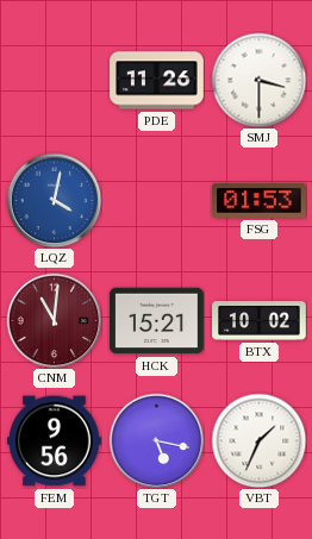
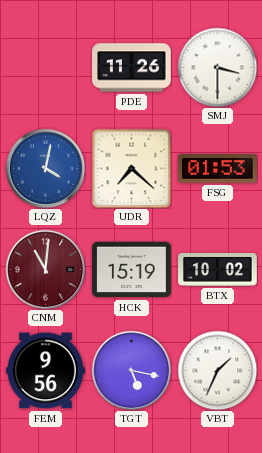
UDR: none -> 7:22
HCK: 15:21 -> 15:19
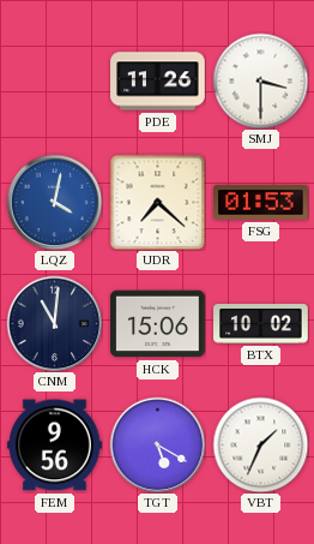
CNM dial: burgundy -> navy
HCK: 15:19 -> 15:06
TGT: 5:17 -> 5:20
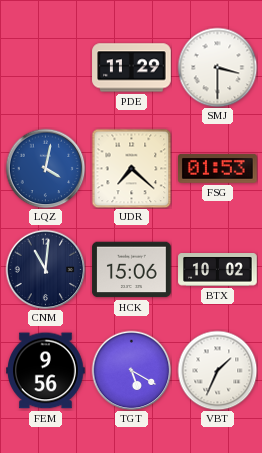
PDE: 11:26 -> 11:29
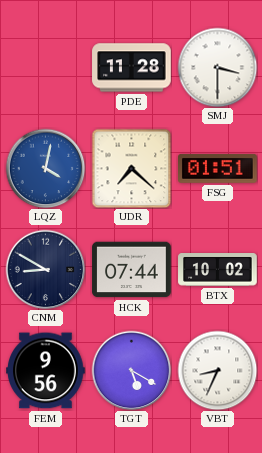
PDE: 11:29 -> 11:28
FSG: 01:53 -> 01:51
CNM: 11:01 -> 8:50
HCK: 15:06 -> 07:44
VBT: 1:34 -> 8:34
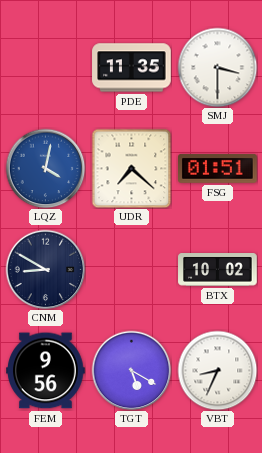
PDE: 11:28 -> 11:35
HCK: 07:44 -> none
